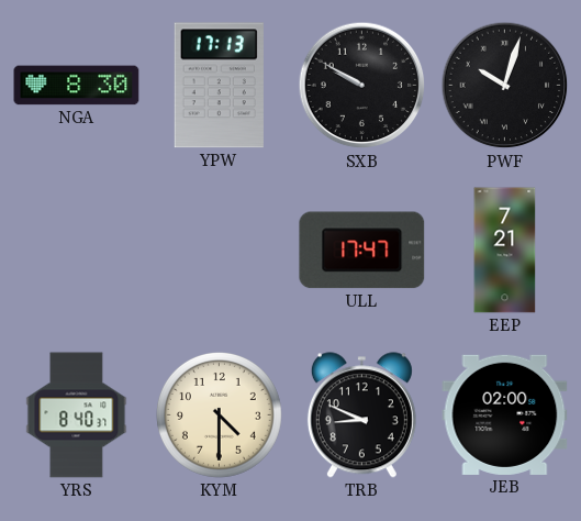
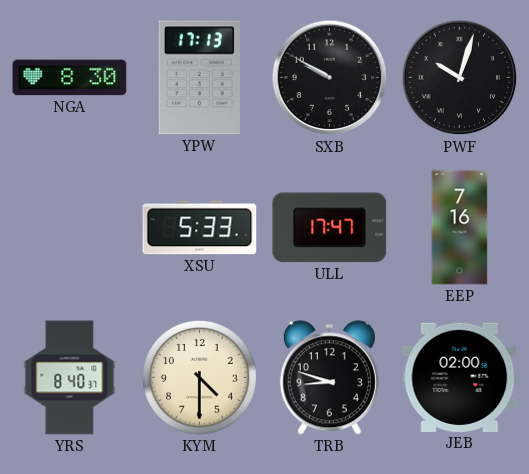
XSU: none -> 5:33
EEP: 7:21 -> 7:16
TRB: 8:49 -> 8:48
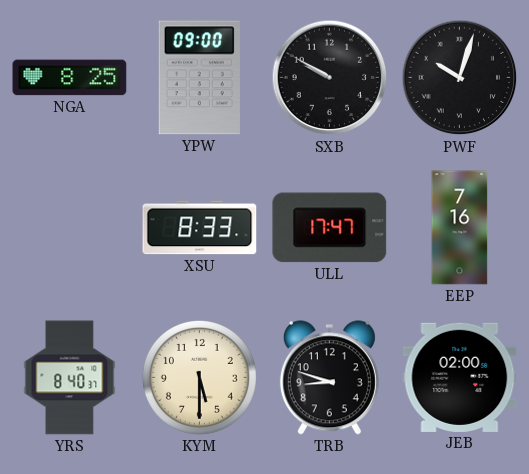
NGA: 8:30 -> 8:25
YPW: 17:13 -> 09:00
XSU: 5:33 -> 8:33
KYM: 4:30 -> 5:30
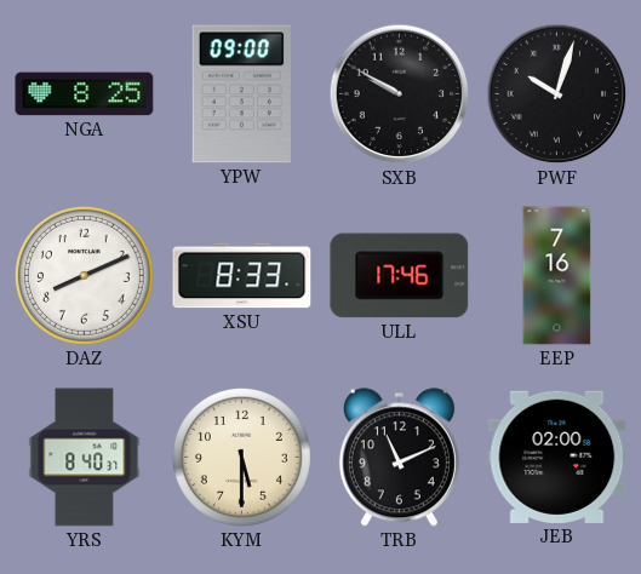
DAZ: none -> 8:11
ULL: 17:47 -> 17:46
TRB: 8:48 -> 11:11
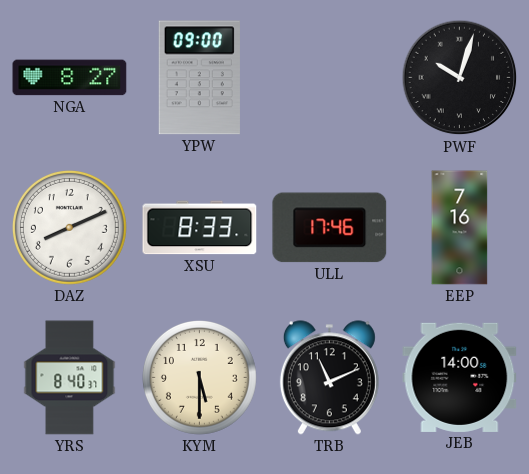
NGA: 8:25 -> 8:27
SXB: 9:50 -> none
JEB: 02:00 -> 14:00
